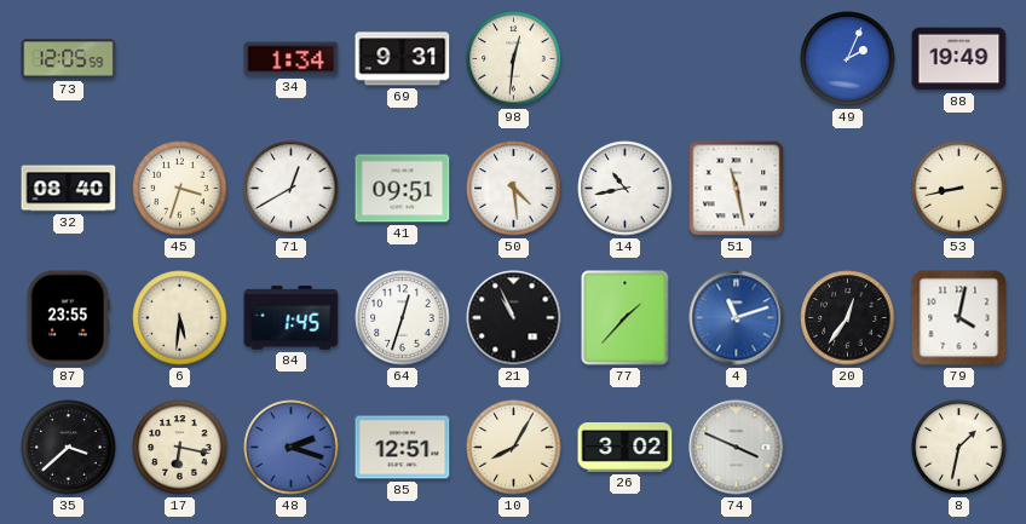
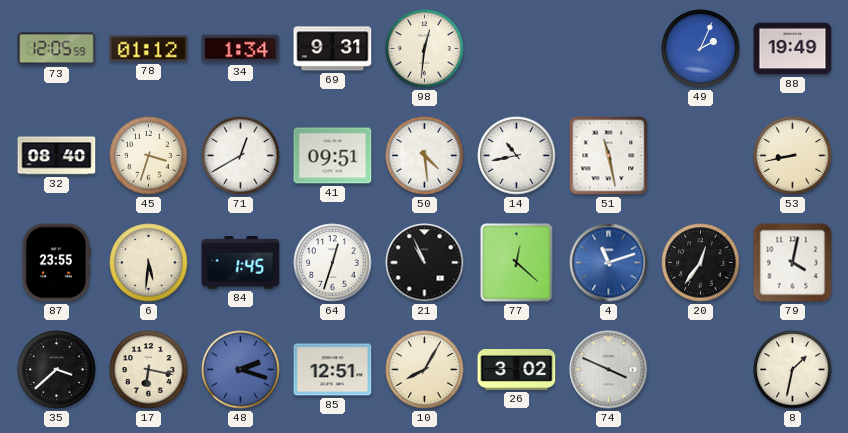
78: none -> 01:12
77: 1:37 -> 12:22
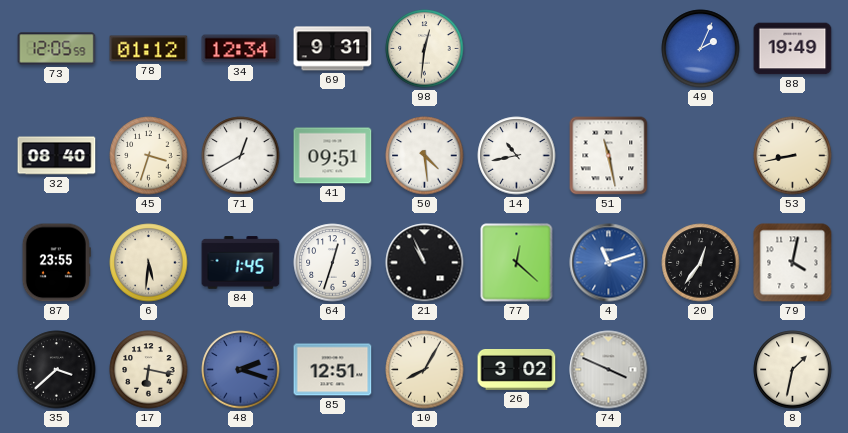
34: 1:34 -> 12:34
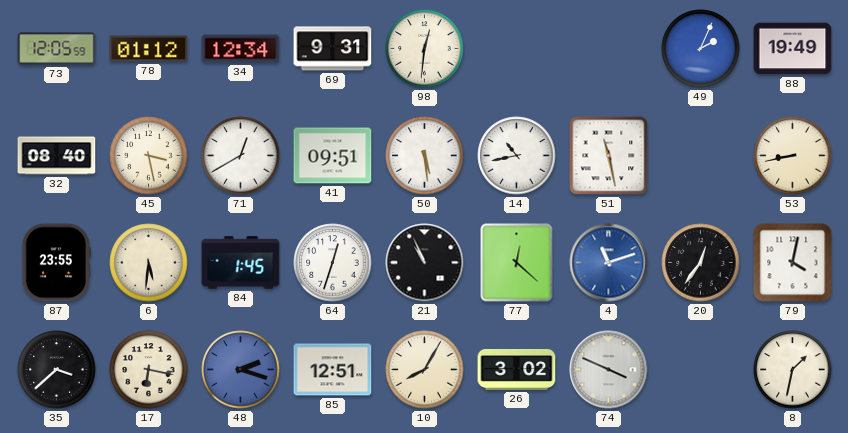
45: 3:33 -> 3:28
50: 4:29 -> 5:29
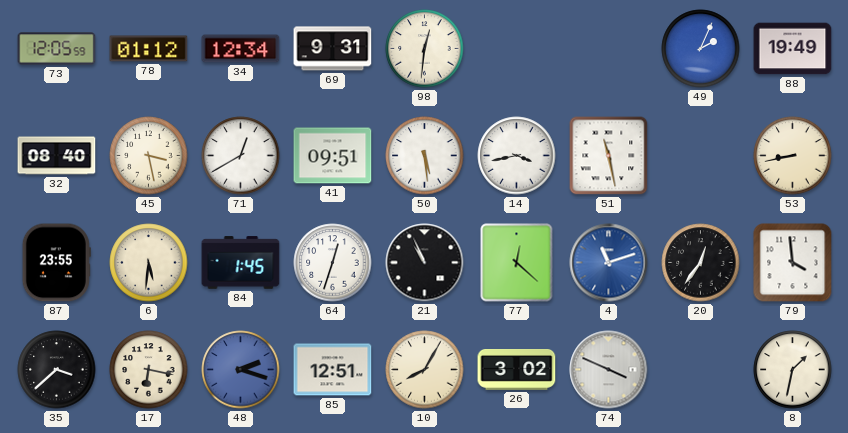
14: 10:43 -> 3:43
79: 4:02 -> 3:59
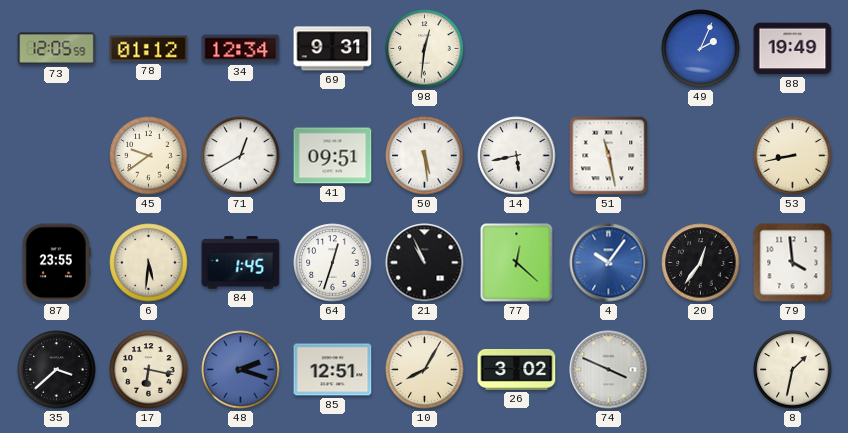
32: 08:40 -> none
45: 3:28 -> 9:39
14: 3:43 -> 5:43
4: 11:12 -> 10:06
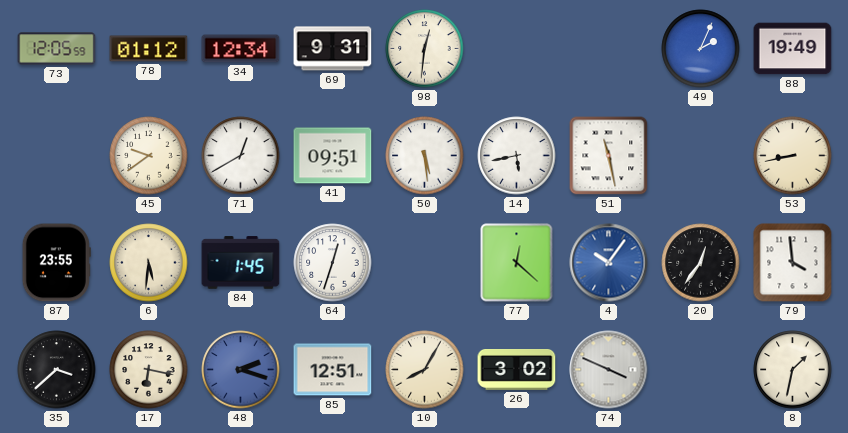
21: 10:56 -> none
